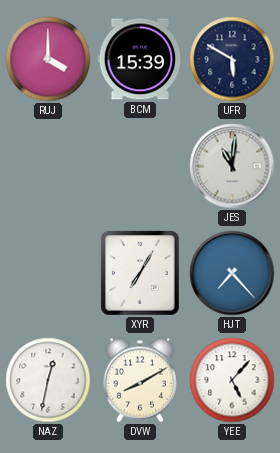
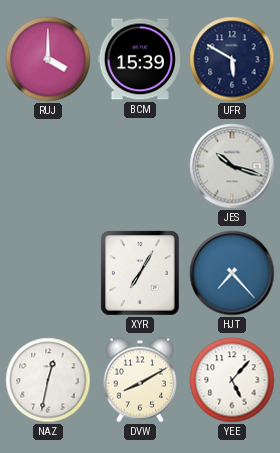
JES: 11:01 -> 10:18
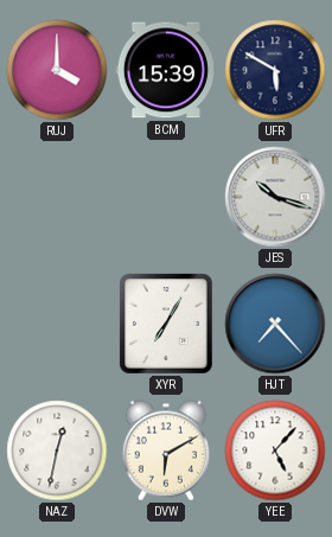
DVW: 8:10 -> 6:10
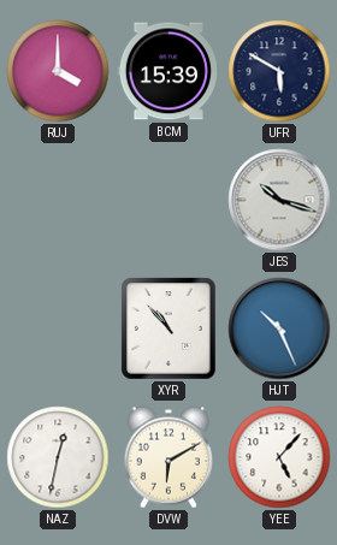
XYR: 7:05 -> 10:53
HJT: 7:23 -> 10:26
